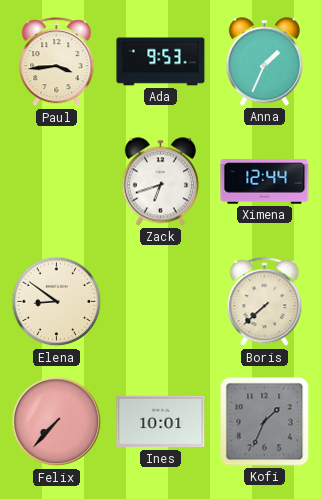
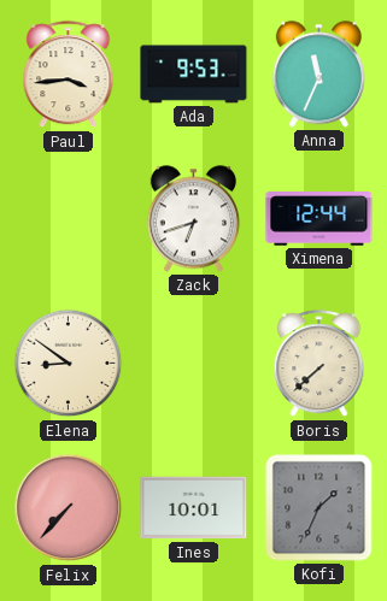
Anna: 1:34 -> 11:34
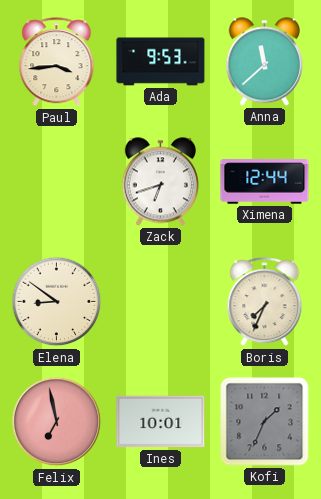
Anna: 11:34 -> 11:38
Boris: 7:38 -> 7:34
Felix: 7:37 -> 6:58
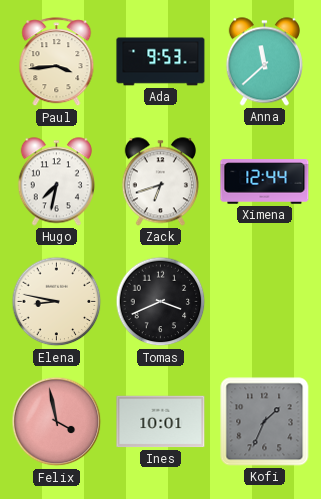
Hugo: none -> 7:32
Elena: 8:51 -> 8:47
Tomas: none -> 3:41
Boris: 7:34 -> none
Felix: 6:58 -> 3:58
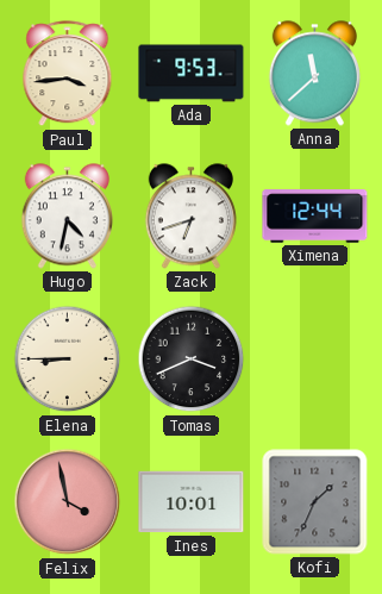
Hugo: 7:32 -> 4:32
Elena: 8:47 -> 8:45
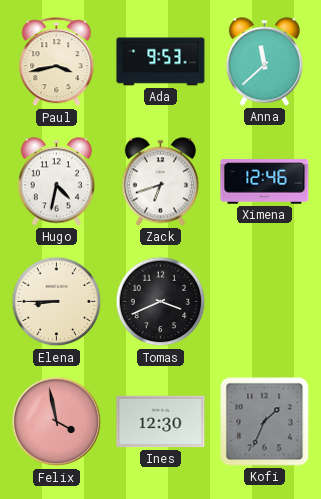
Paul: 3:44 -> 3:43
Ximena: 12:44 -> 12:46
Ines: 10:01 -> 12:30
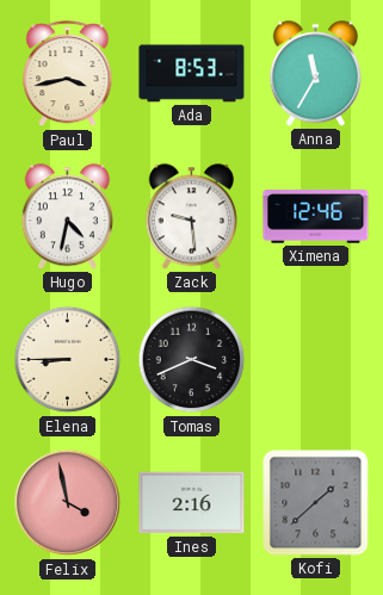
Ada: 9:53 -> 8:53
Anna: 11:38 -> 11:35
Zack: 6:42 -> 9:29
Ines: 12:30 -> 2:16
Kofi: 1:34 -> 1:38
